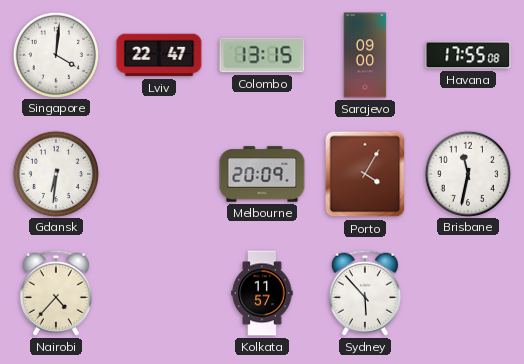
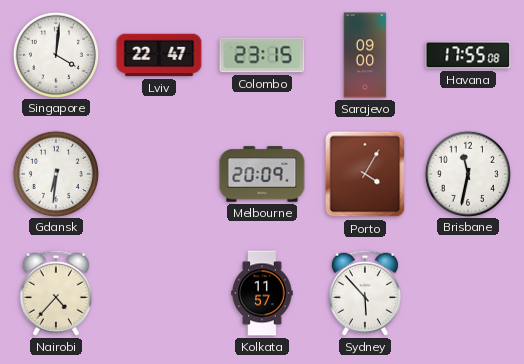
Colombo: 13:15 -> 23:15
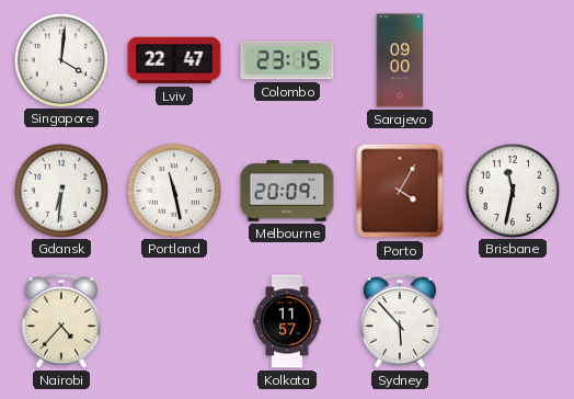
Havana: 17:55 -> none
Portland: none -> 11:28
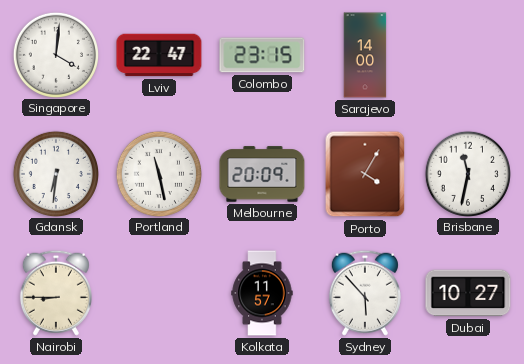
Sarajevo: 09:00 -> 14:00
Nairobi: 4:37 -> 8:45
Dubai: none -> 10:27
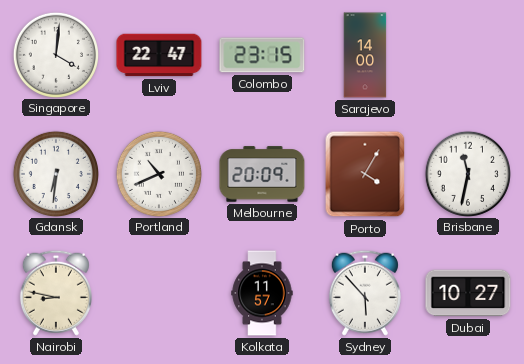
Portland: 11:28 -> 10:41
Nairobi: 8:45 -> 8:47
